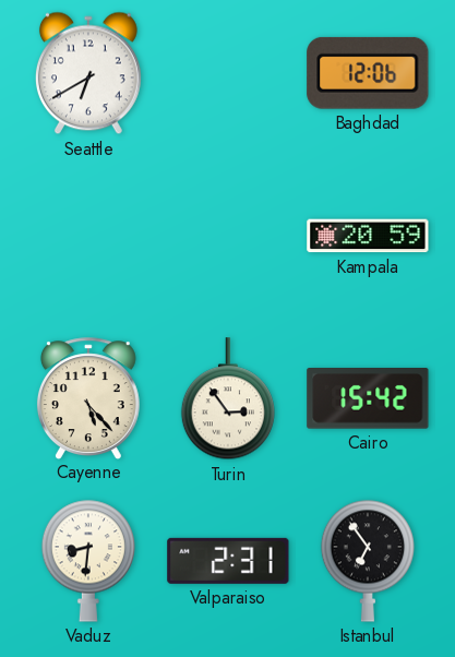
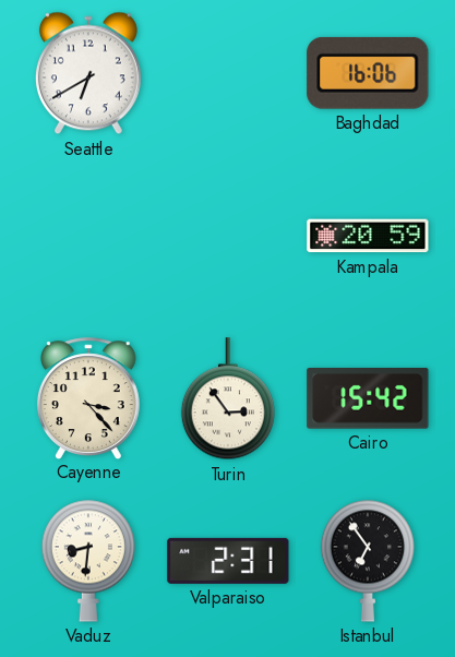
Baghdad: 12:06 -> 16:06
Cayenne: 5:23 -> 3:23
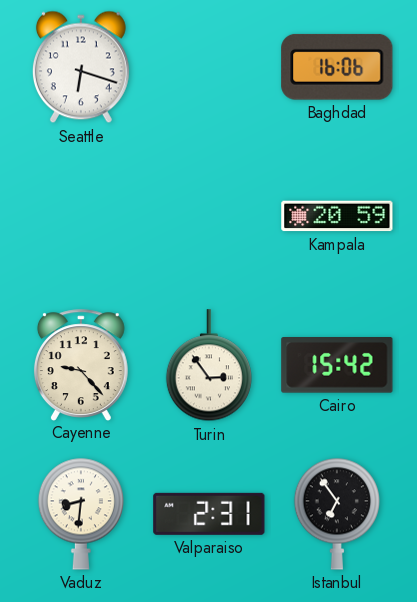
Seattle: 6:40 -> 6:18
Cayenne: 3:23 -> 9:23
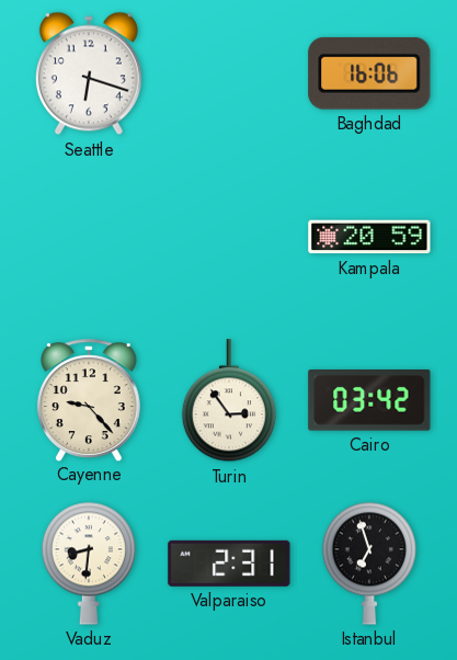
Cairo: 15:42 -> 03:42
Istanbul: 6:54 -> 6:57
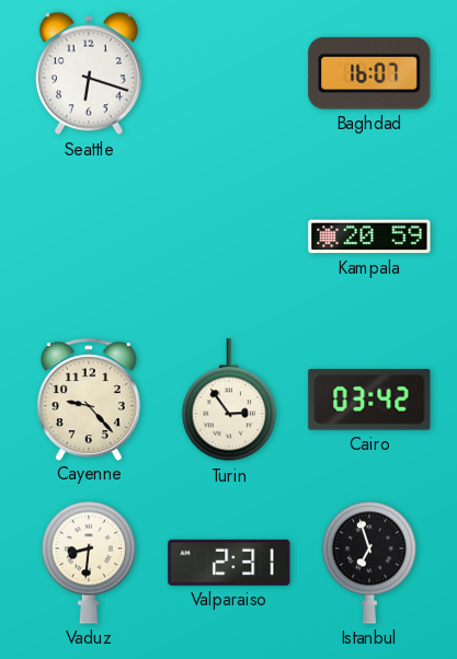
Baghdad: 16:06 -> 16:07
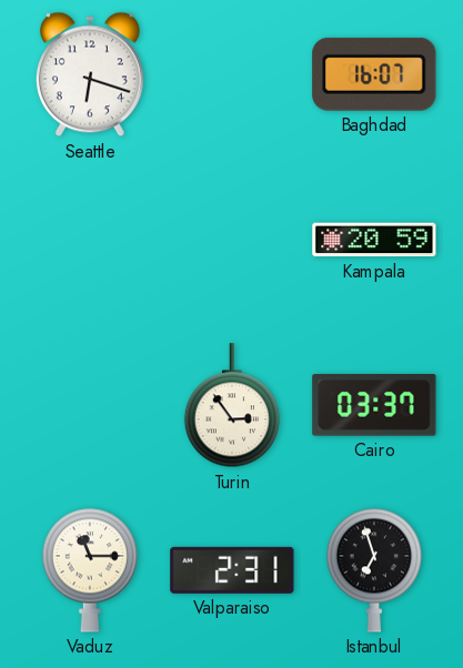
Cayenne: 9:23 -> none
Cairo: 03:42 -> 03:37
Vaduz: 8:31 -> 11:15
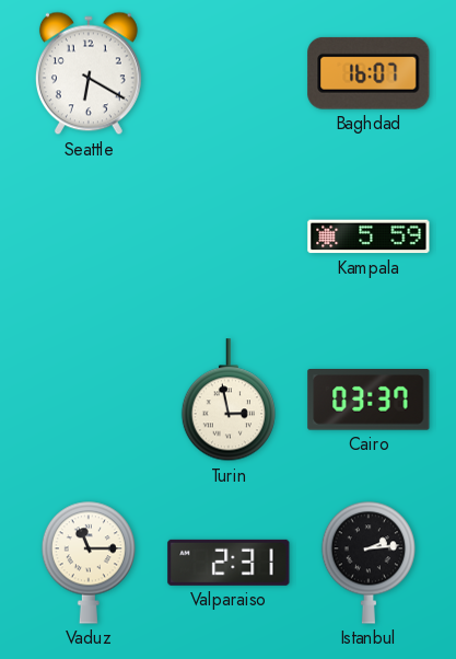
Seattle: 6:18 -> 6:20
Kampala: 20:59 -> 5:59
Turin: 2:54 -> 2:58
Istanbul: 6:57 -> 2:14
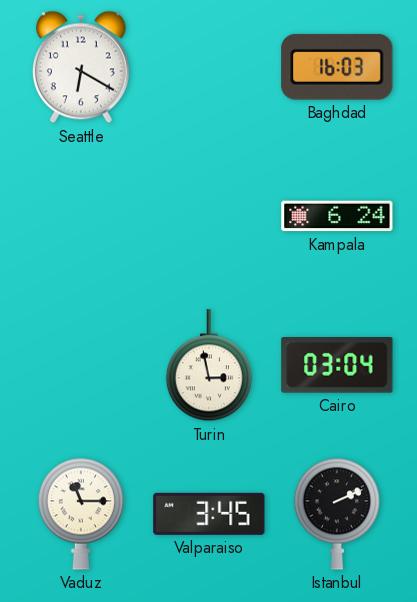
Baghdad: 16:07 -> 16:03
Kampala: 5:59 -> 6:24
Cairo: 03:37 -> 03:04
Valparaiso: 2:31 -> 3:45
Istanbul: 2:14 -> 2:11
